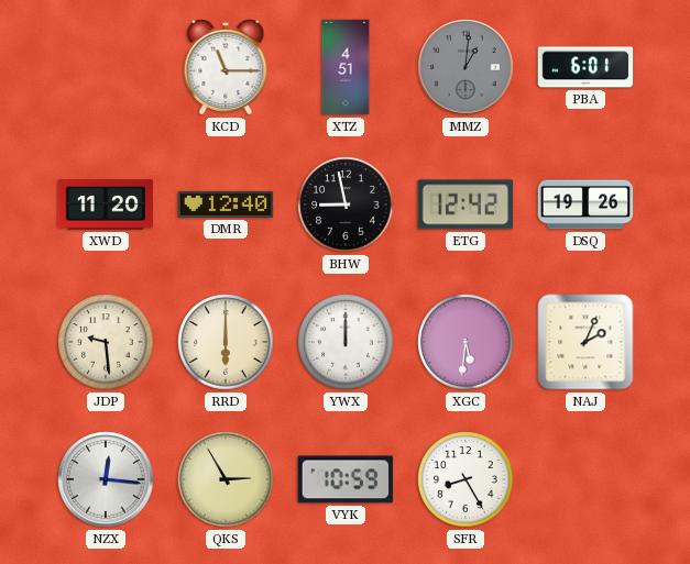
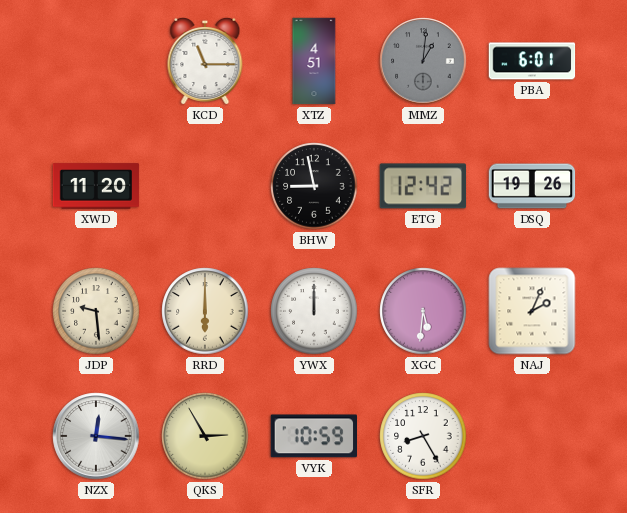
DMR: 12:40 -> none
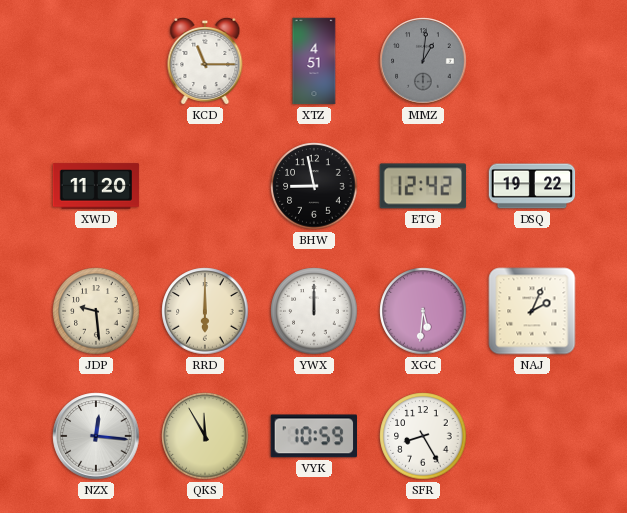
PBA: 6:01 -> none
DSQ: 19:26 -> 19:22
QKS: 2:55 -> 11:55
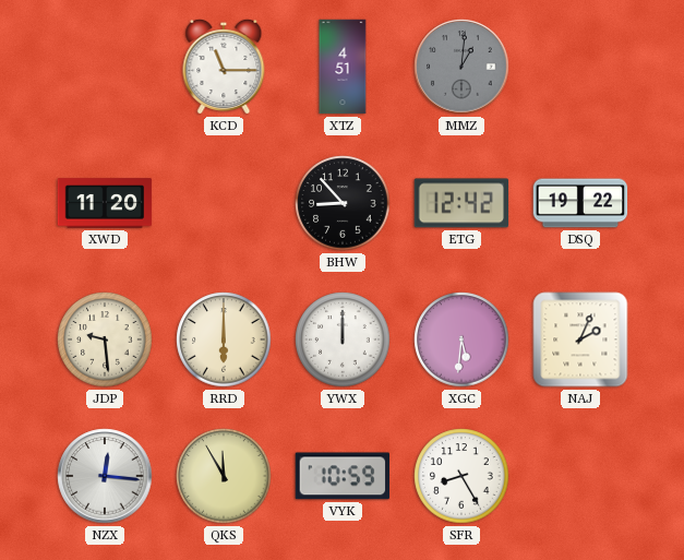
BHW: 8:58 -> 8:53
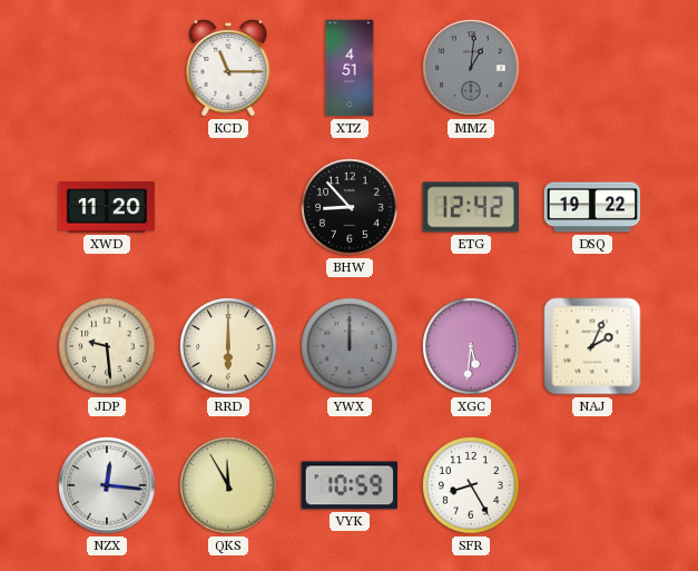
YWX dial: white -> grey
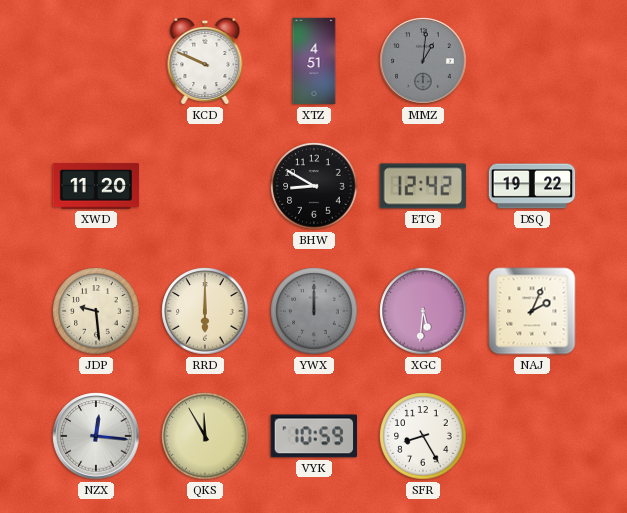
KCD: 11:15 -> 9:49
BHW: 8:53 -> 8:50
